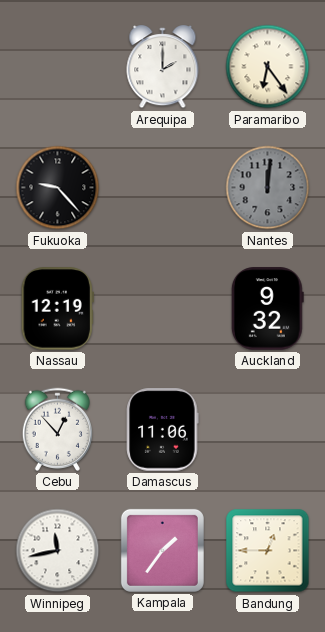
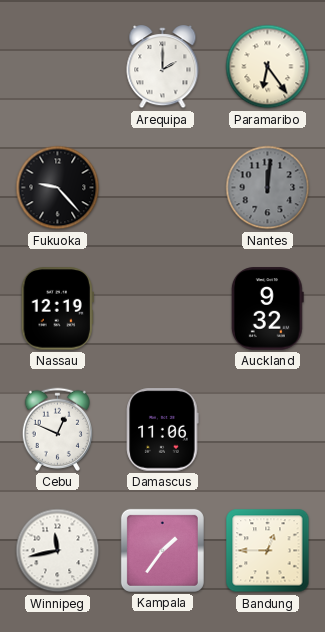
Cebu: 12:53 -> 12:49
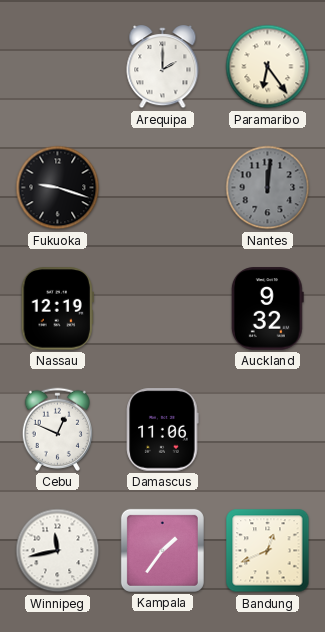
Fukuoka: 9:23 -> 9:18
Bandung: 12:45 -> 12:41
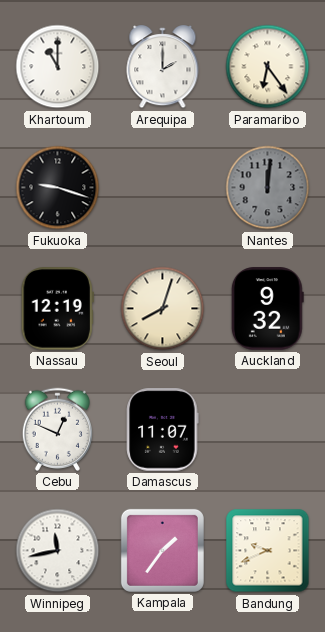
Khartoum: none -> 11:00
Seoul: none -> 8:03
Damascus: 11:06 -> 11:07
Bandung: 12:41 -> 9:41
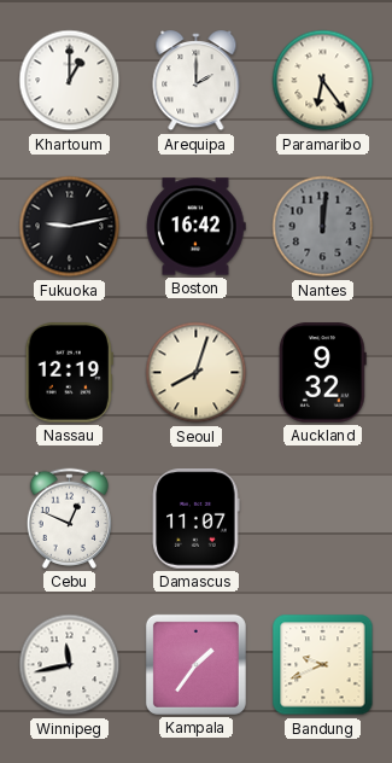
Khartoum: 11:00 -> 1:00
Fukuoka: 9:18 -> 9:13
Boston: none -> 16:42
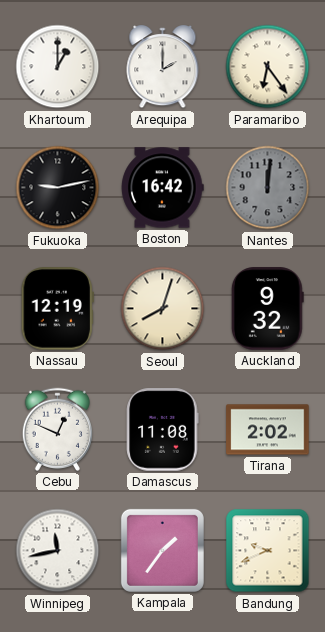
Damascus: 11:07 -> 11:08
Tirana: none -> 2:02
